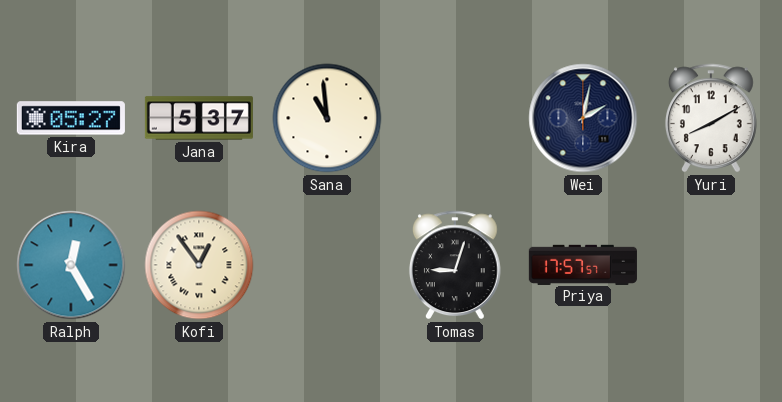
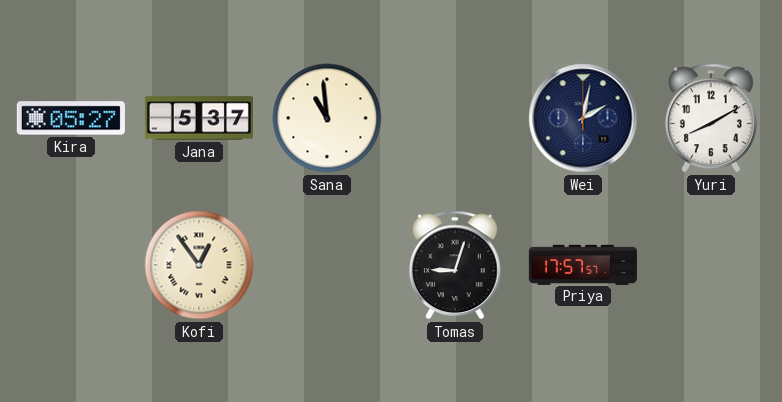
Ralph: 12:25 -> none
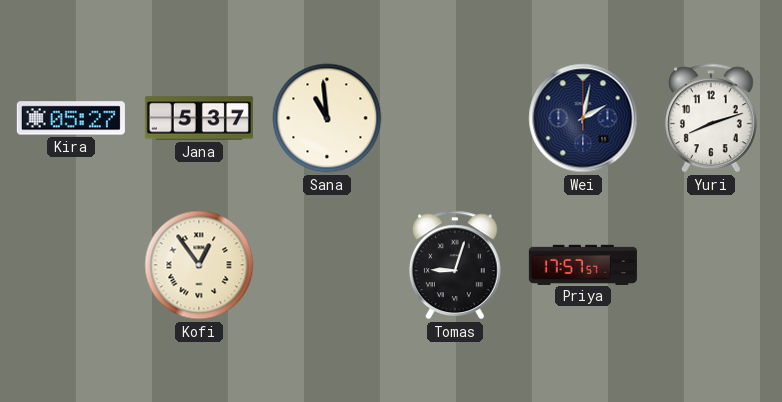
Yuri: 8:10 -> 8:12
